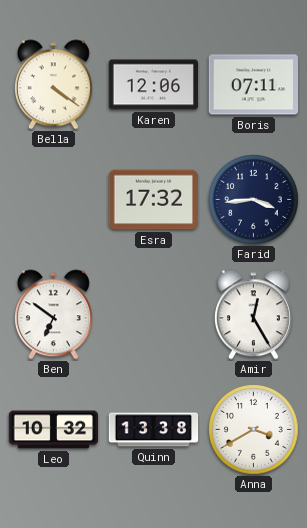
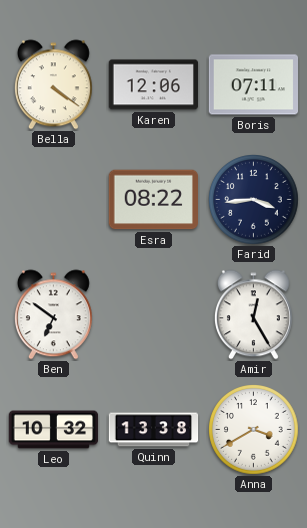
Esra: 17:32 -> 08:22
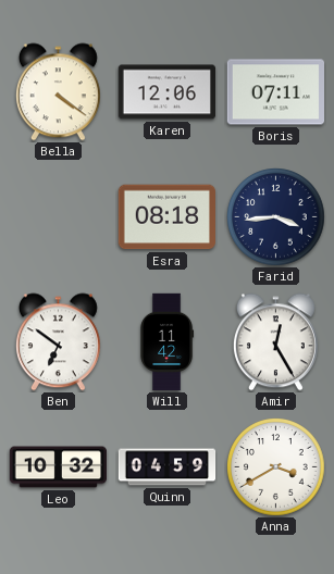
Esra: 08:22 -> 08:18
Will: none -> 11:42
Quinn: 13:38 -> 04:59
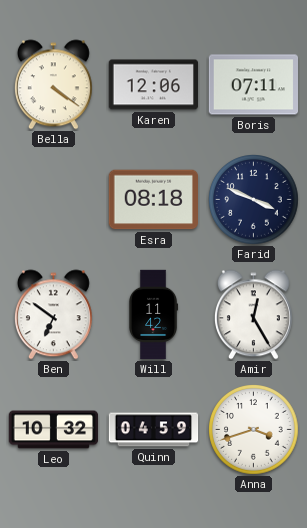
Farid: 3:44 -> 3:49
Anna: 3:40 -> 3:42
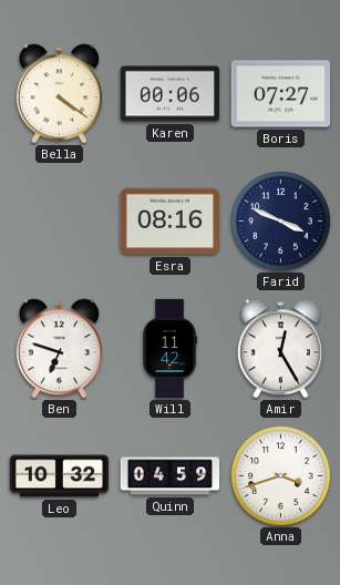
Karen: 12:06 -> 00:06
Boris: 07:11 -> 07:27
Esra: 08:18 -> 08:16
Ben: 6:51 -> 6:48
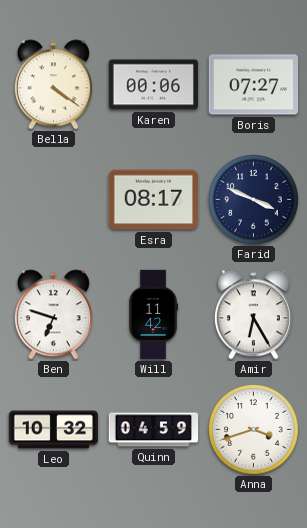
Esra: 08:16 -> 08:17
Amir: 12:25 -> 6:25
